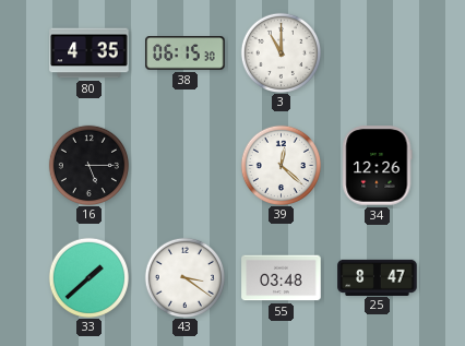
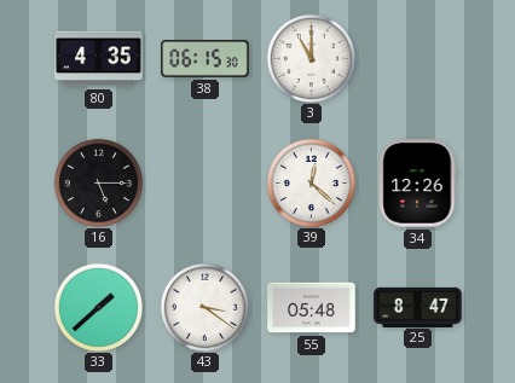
55: 03:48 -> 05:48
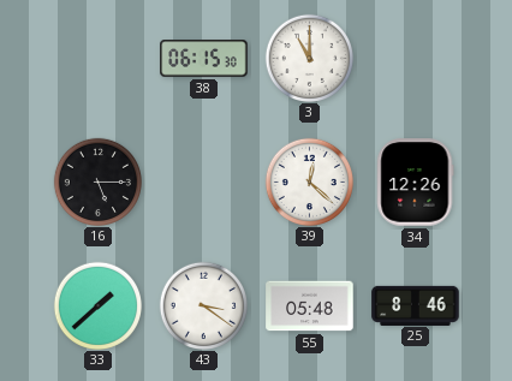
80: 4:35 -> none
25: 8:47 -> 8:46
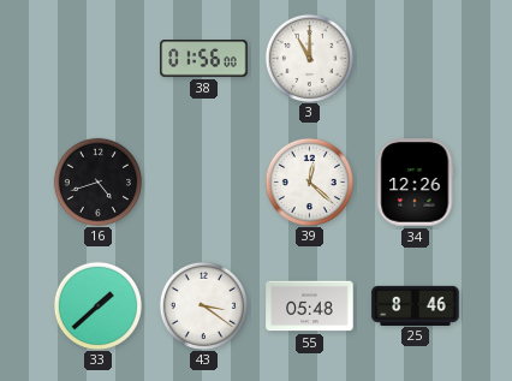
38: 06:15 -> 01:56
16: 5:15 -> 4:42
